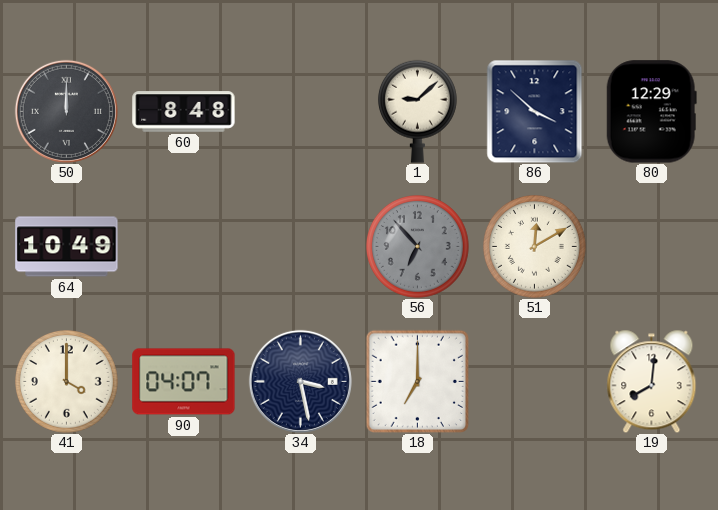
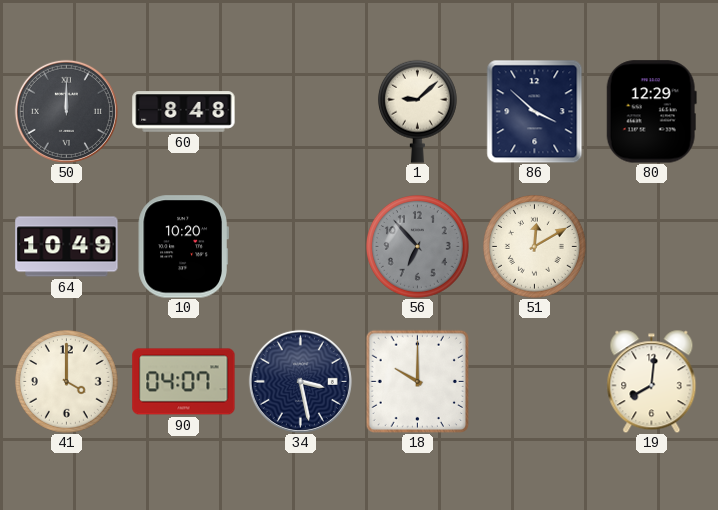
10: none -> 10:20
18: 7:00 -> 10:00
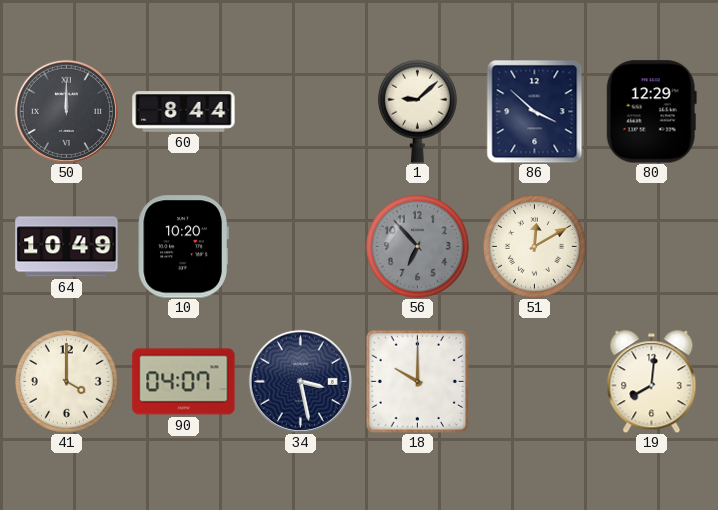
60: 8:48 -> 8:44
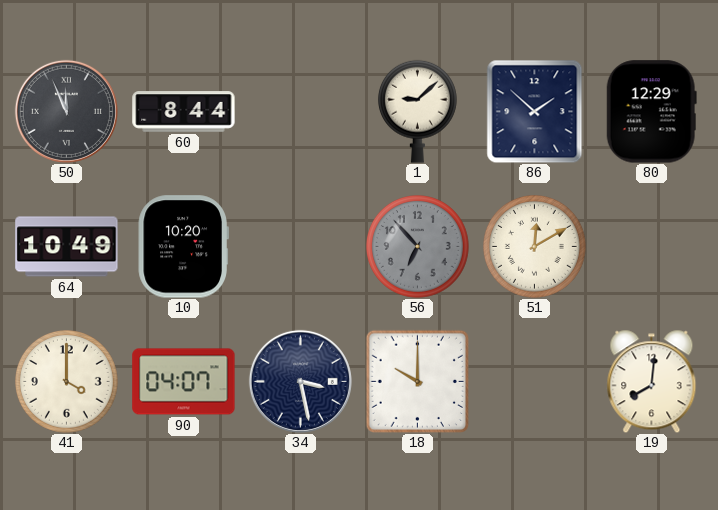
50: 12:00 -> 11:56
86: 3:52 -> 1:52
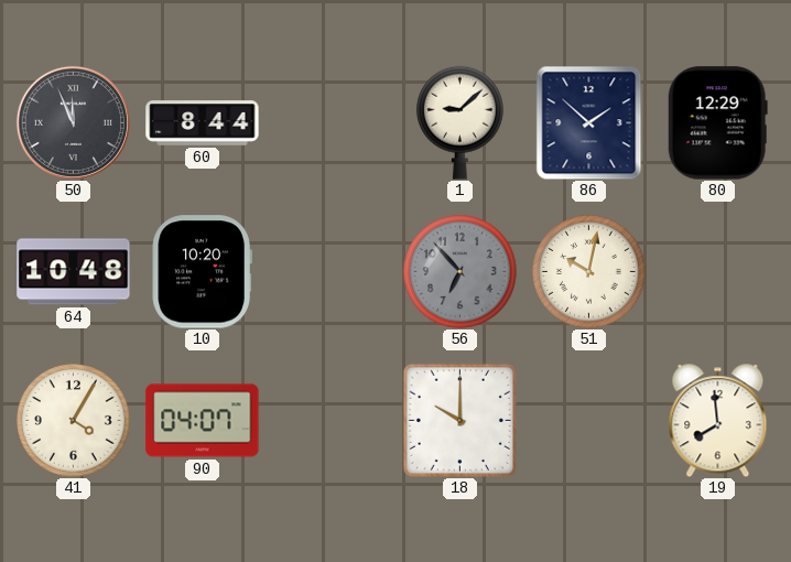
64: 10:49 -> 10:48
51: 12:10 -> 10:02
41: 4:00 -> 4:05
34: 3:28 -> none
19: 8:01 -> 7:59
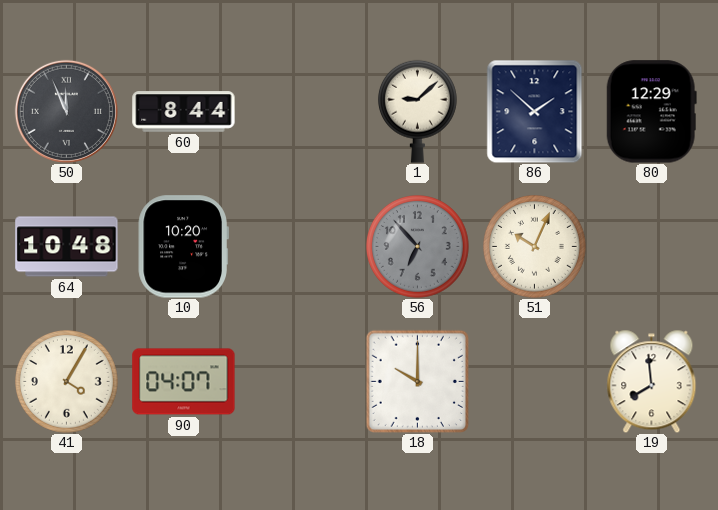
51: 10:02 -> 10:04
